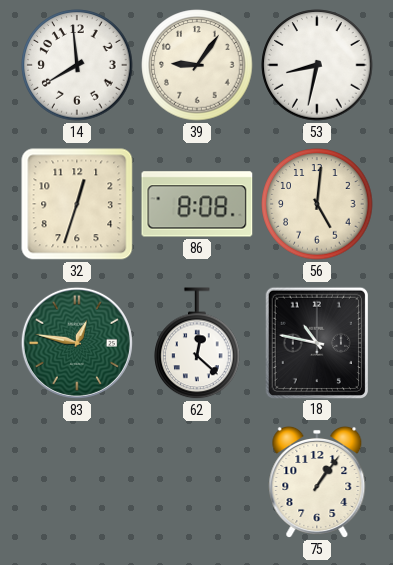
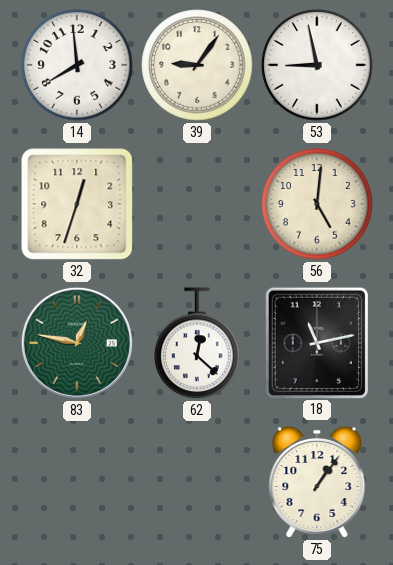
53: 8:32 -> 8:58
86: 8:08 -> none
18: 10:47 -> 11:13
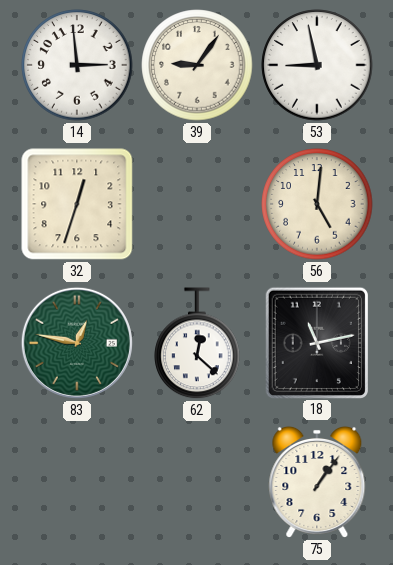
14: 7:59 -> 2:59
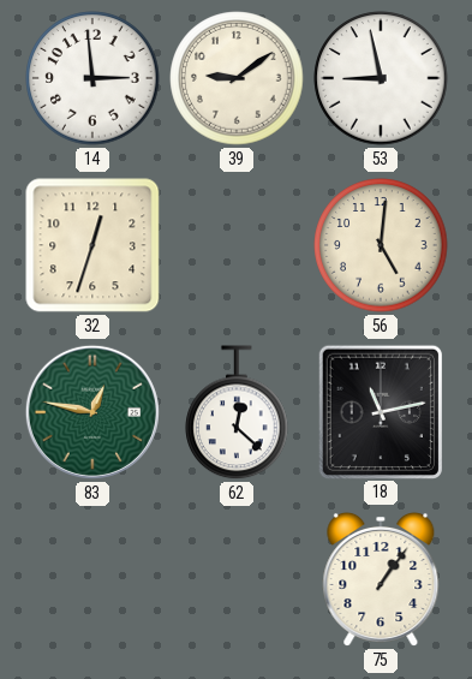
39: 9:06 -> 9:09
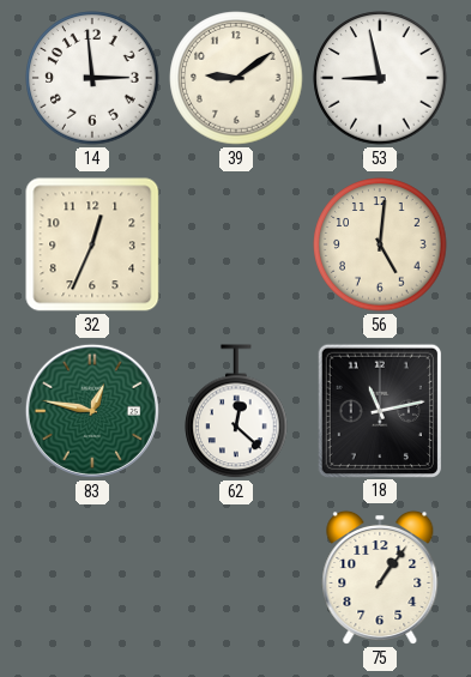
32: 12:33 -> 12:34
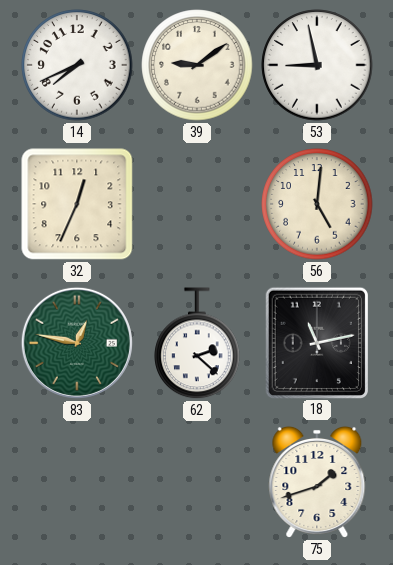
14: 2:59 -> 7:41
62: 12:22 -> 2:22
75: 1:06 -> 1:42
